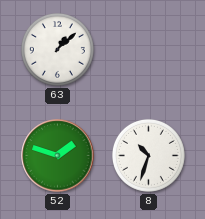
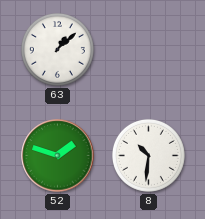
8: 10:33 -> 10:31
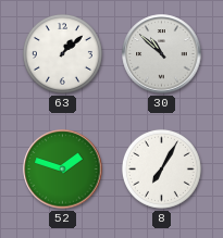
30: none -> 10:52
8: 10:31 -> 7:05
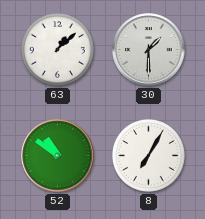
30: 10:52 -> 1:30
52: 1:48 -> 10:51
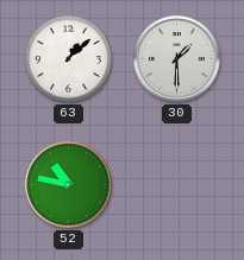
52: 10:51 -> 10:47
8: 7:05 -> none
